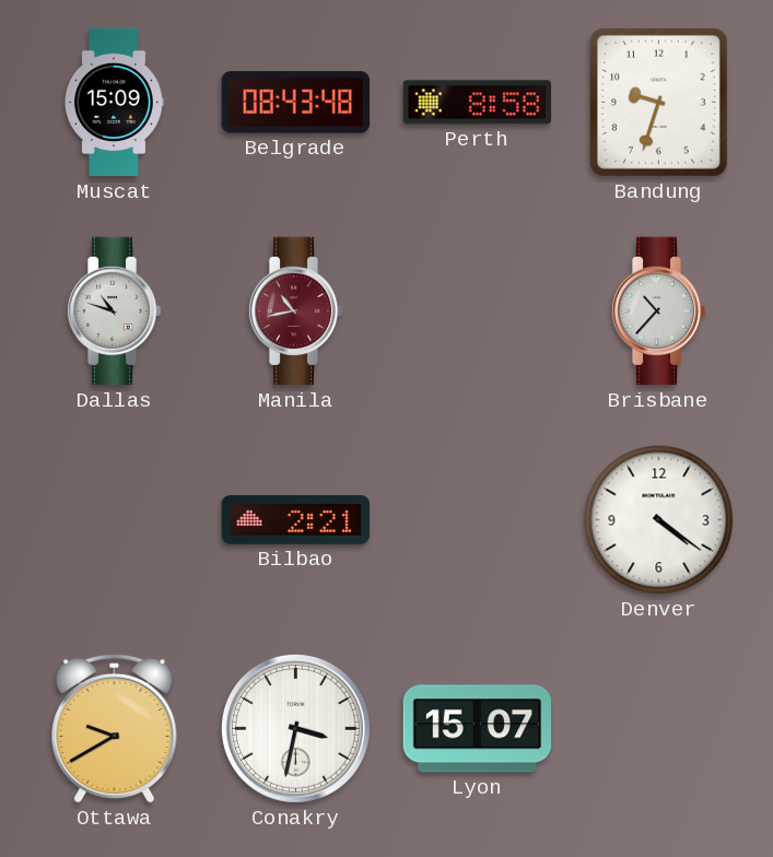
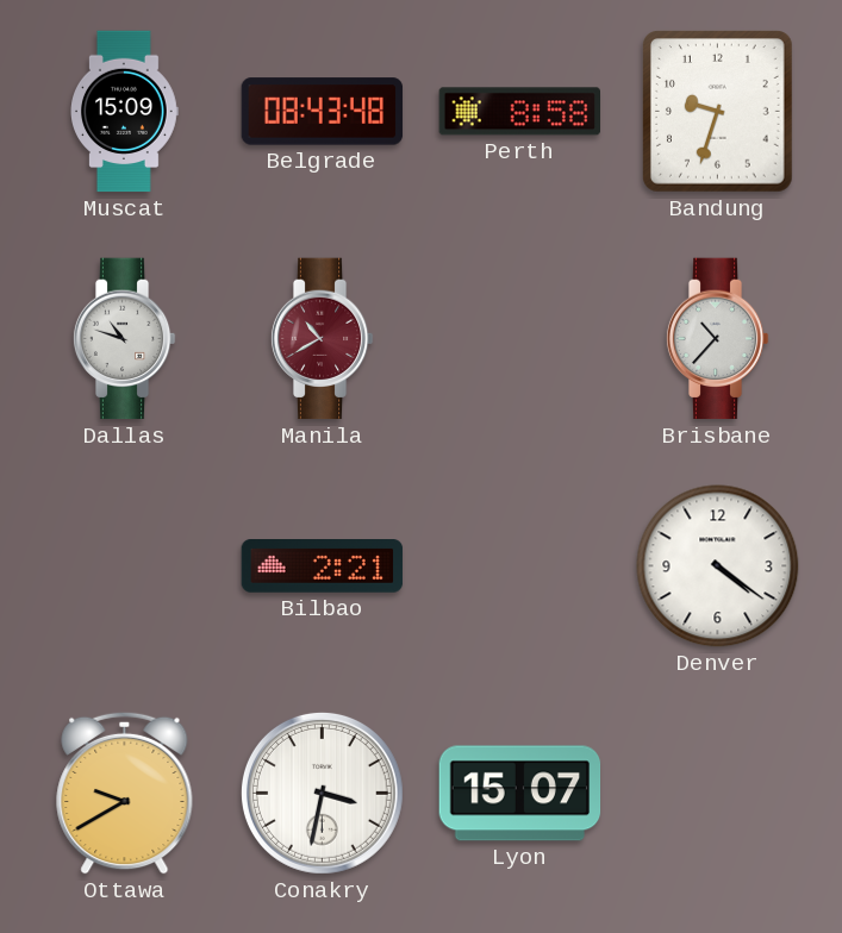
Manila: 10:43 -> 10:40
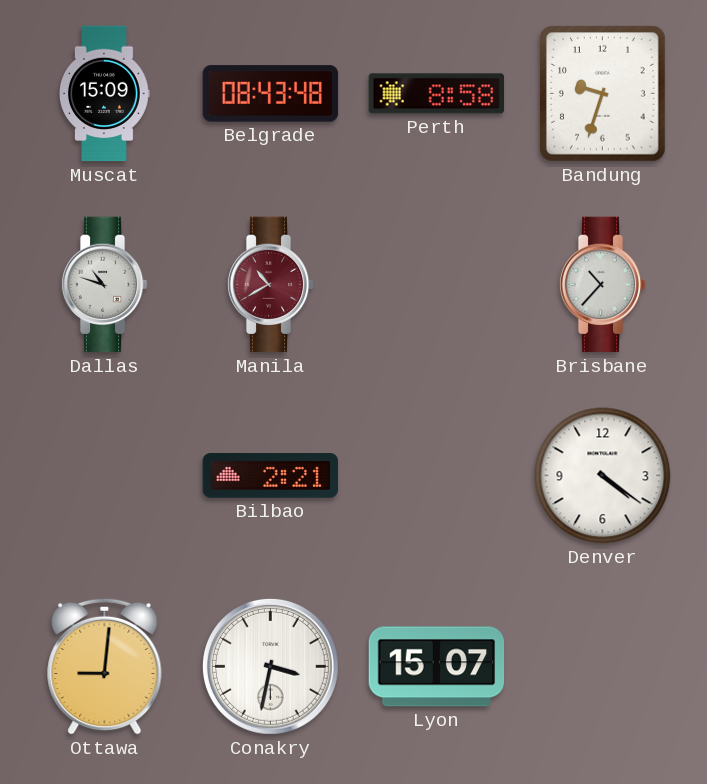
Ottawa: 9:40 -> 9:01
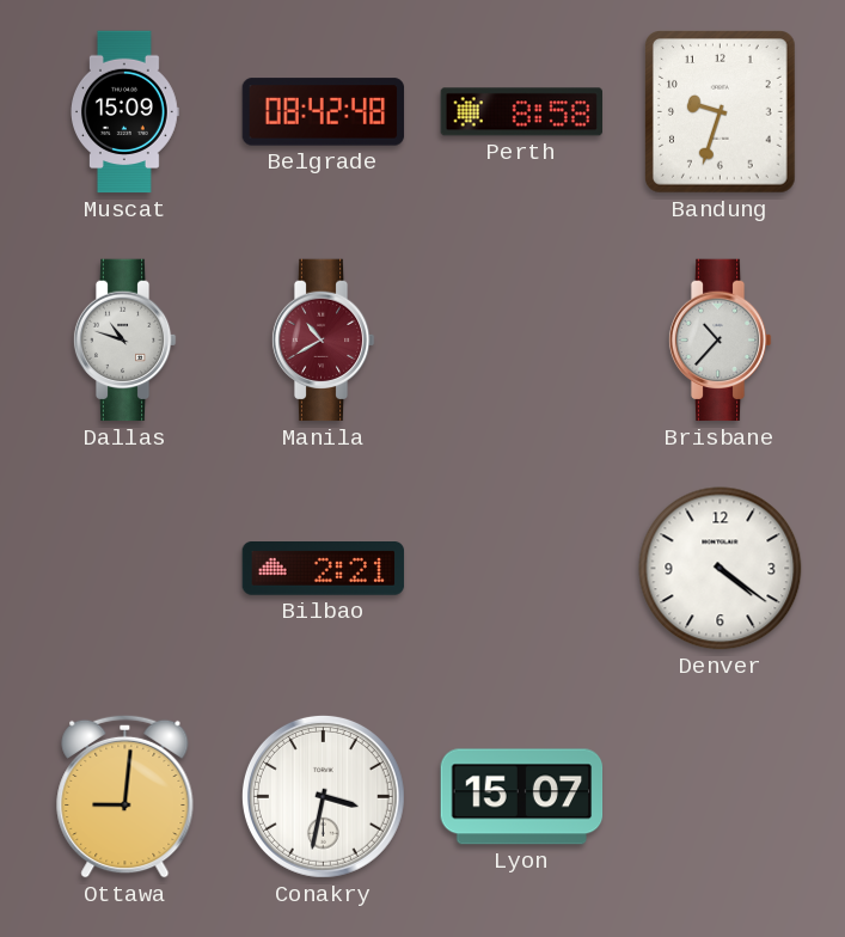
Belgrade: 08:43 -> 08:42
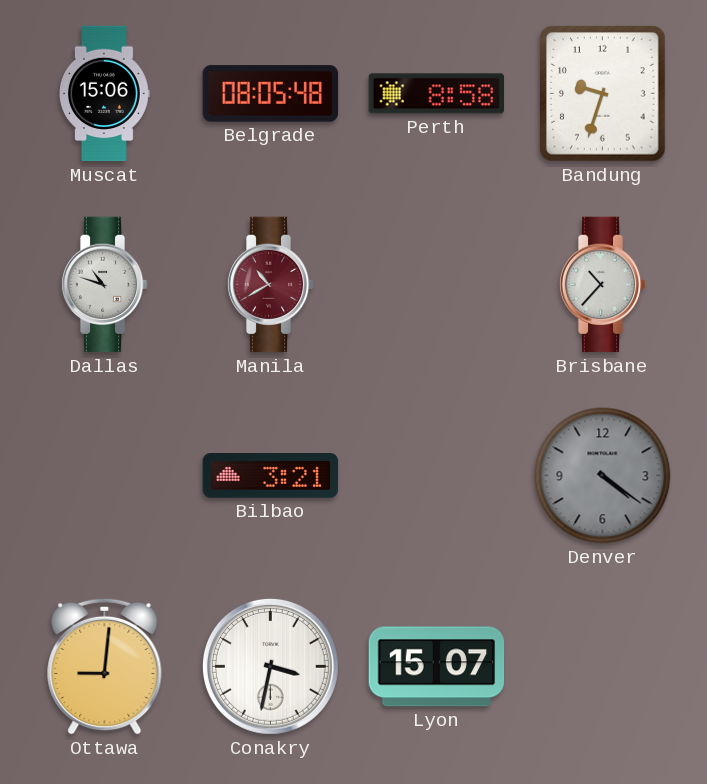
Muscat: 15:09 -> 15:06
Belgrade: 08:42 -> 08:05
Bilbao: 2:21 -> 3:21
Denver dial: white -> grey
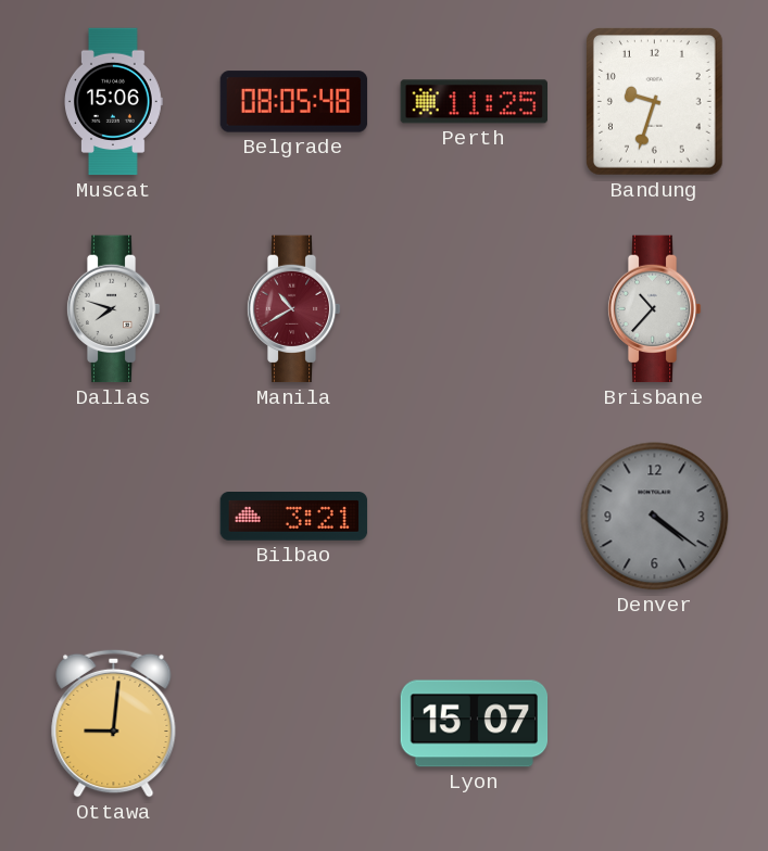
Perth: 8:58 -> 11:25
Dallas: 10:48 -> 7:48
Conakry: 3:32 -> none
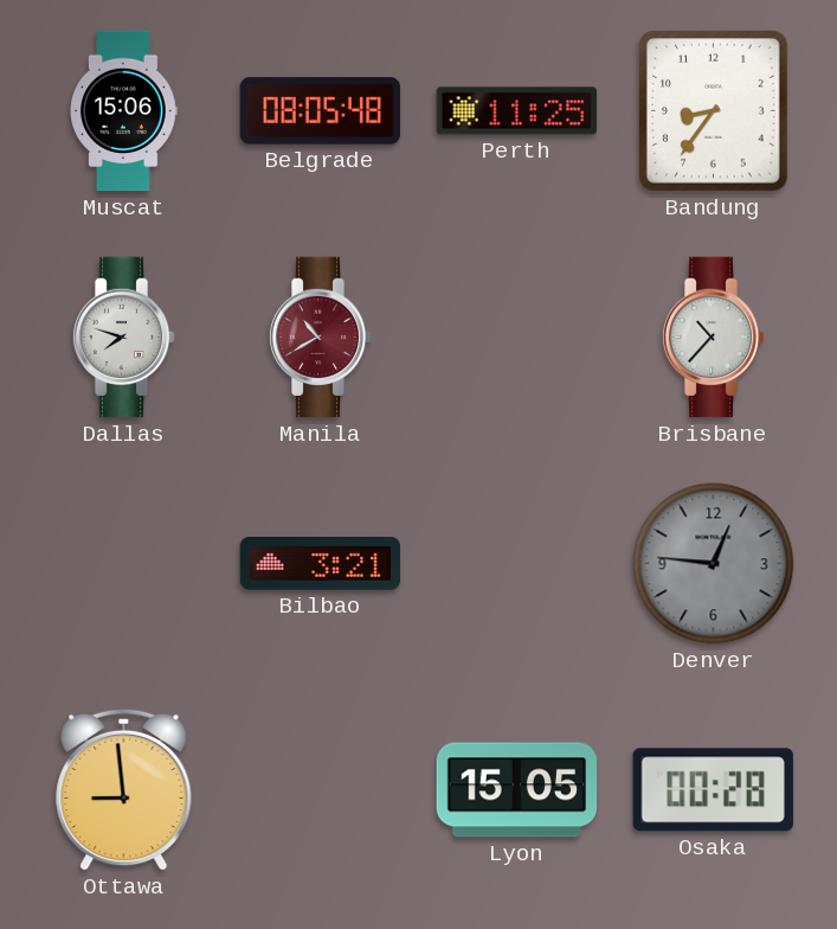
Bandung: 9:33 -> 8:36
Denver: 4:21 -> 12:46
Ottawa: 9:01 -> 8:59
Lyon: 15:07 -> 15:05
Osaka: none -> 00:28
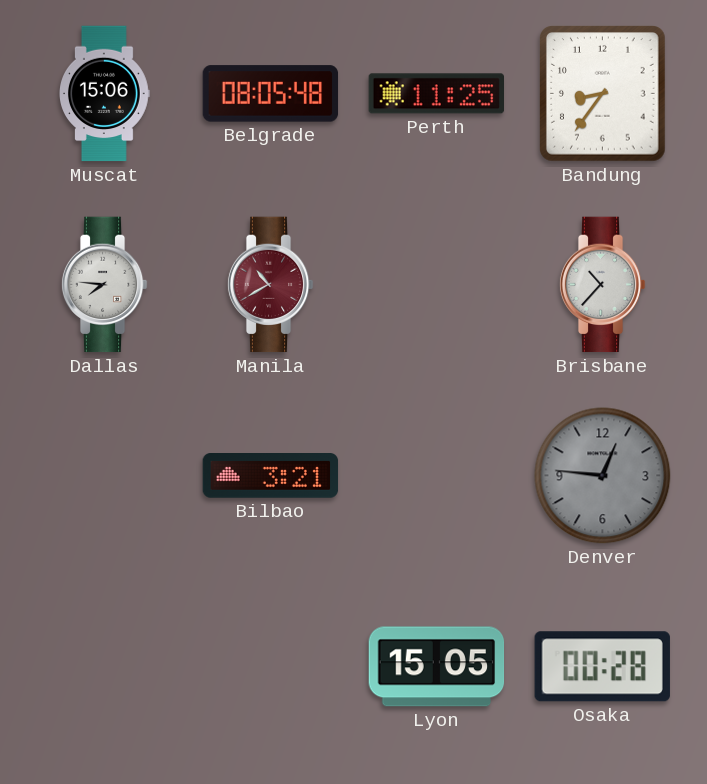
Dallas: 7:48 -> 7:46
Ottawa: 8:59 -> none
